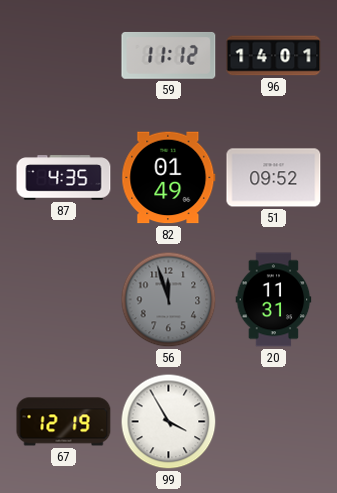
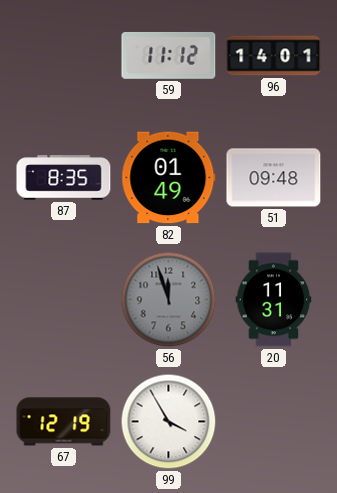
87: 4:35 -> 8:35
51: 09:52 -> 09:48
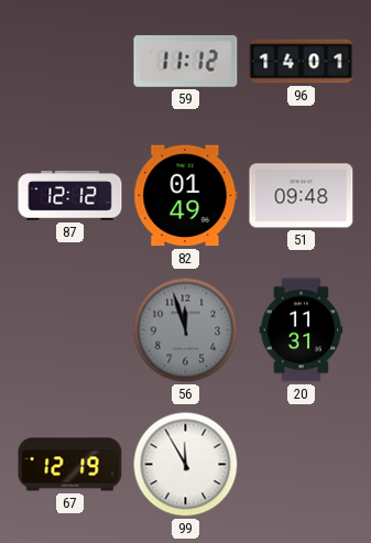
87: 8:35 -> 12:12
99: 3:55 -> 11:55
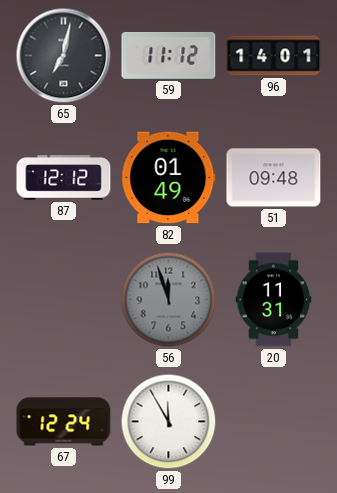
65: none -> 7:02
67: 12:19 -> 12:24
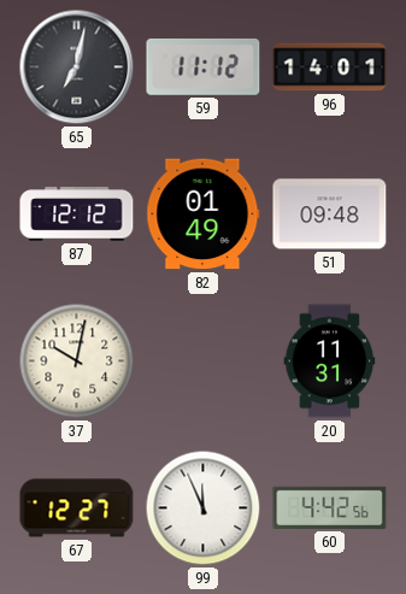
37: none -> 10:02
56: 11:57 -> none
67: 12:24 -> 12:27
99: 11:55 -> 11:56
60: none -> 4:42
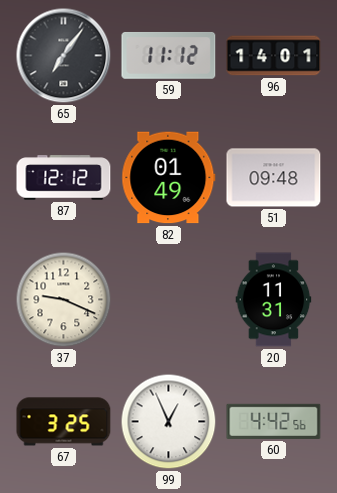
65: 7:02 -> 7:06
37: 10:02 -> 9:19
67: 12:27 -> 3:25
99: 11:56 -> 12:56
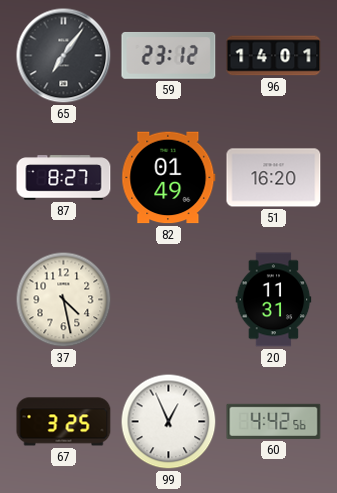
59: 11:12 -> 23:12
87: 12:12 -> 8:27
51: 09:48 -> 16:20
37: 9:19 -> 4:28
